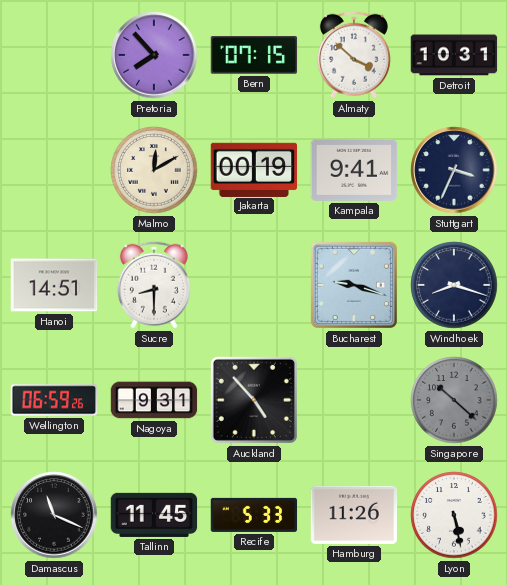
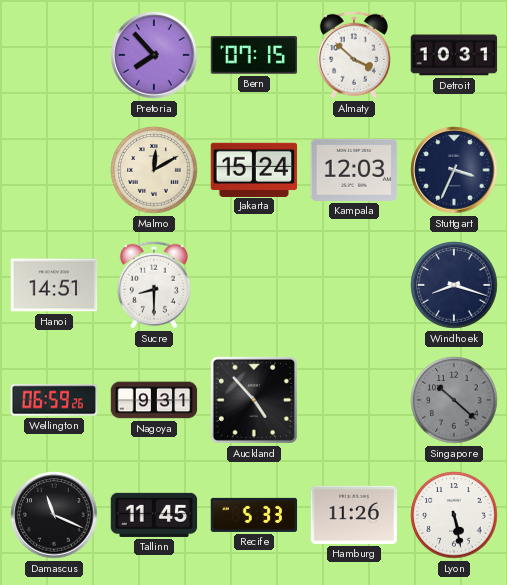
Jakarta: 00:19 -> 15:24
Kampala: 9:41 -> 12:03
Bucharest: 9:18 -> none
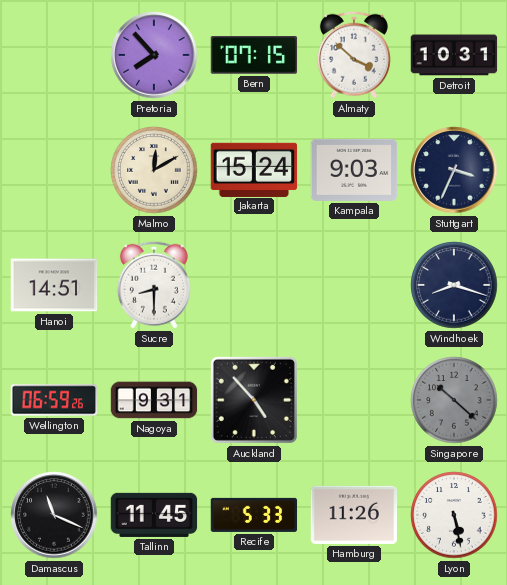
Kampala: 12:03 -> 9:03
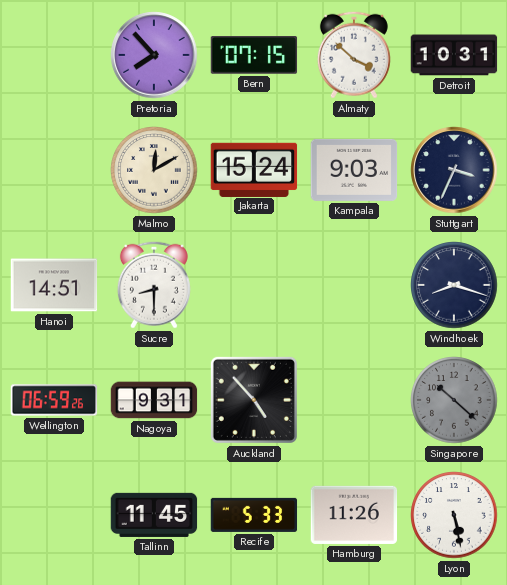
Damascus: 11:19 -> none
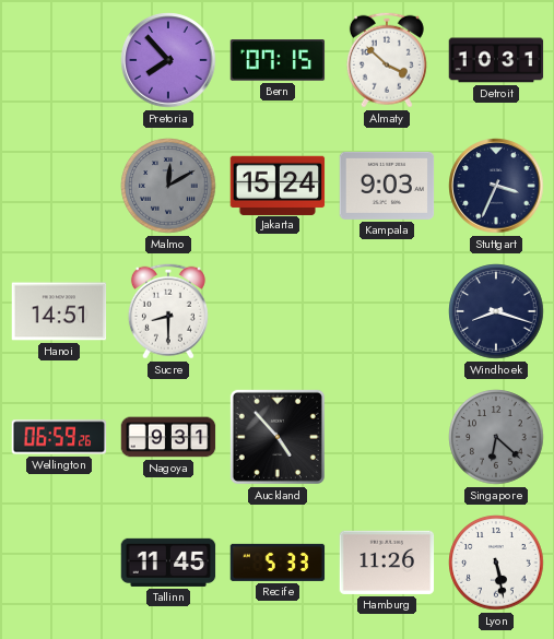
Malmo dial: cream -> grey
Singapore: 10:22 -> 6:22
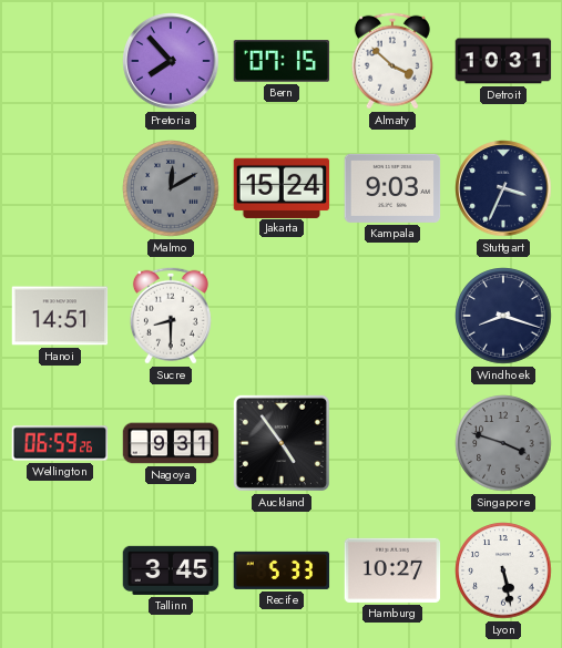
Auckland: 4:53 -> 4:54
Singapore: 6:22 -> 3:48
Tallinn: 11:45 -> 3:45
Hamburg: 11:26 -> 10:27
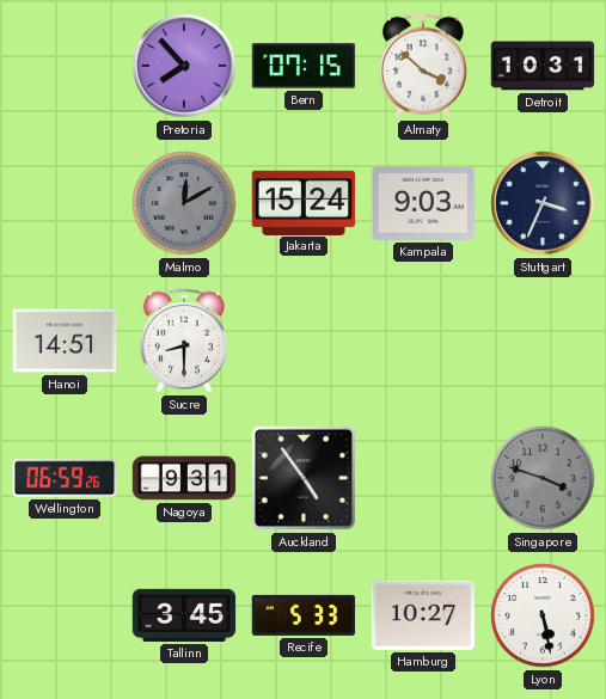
Windhoek: 8:18 -> none
